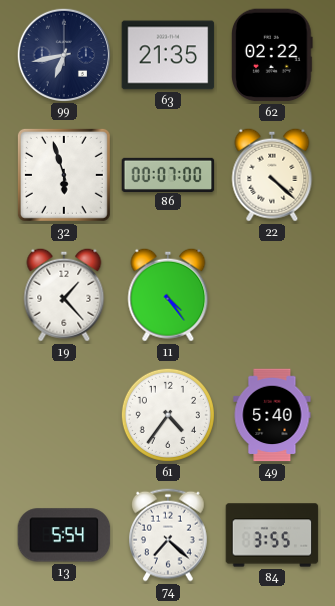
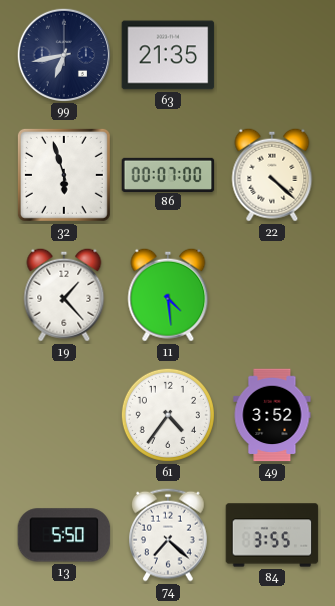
62: 02:22 -> none
11: 4:24 -> 4:29
49: 5:40 -> 3:52
13: 5:54 -> 5:50
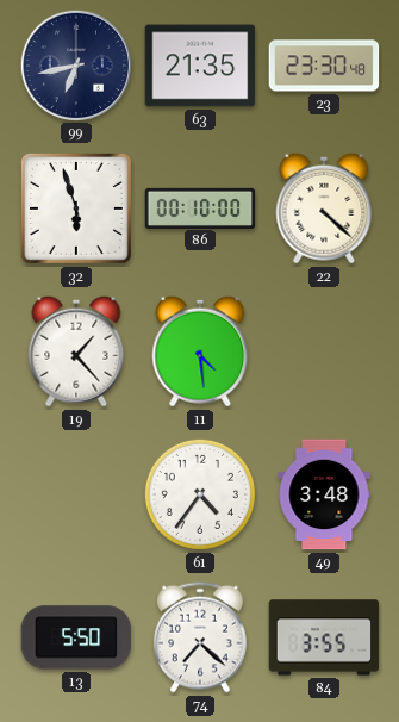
23: none -> 23:30
86: 00:07 -> 00:10
49: 3:52 -> 3:48
